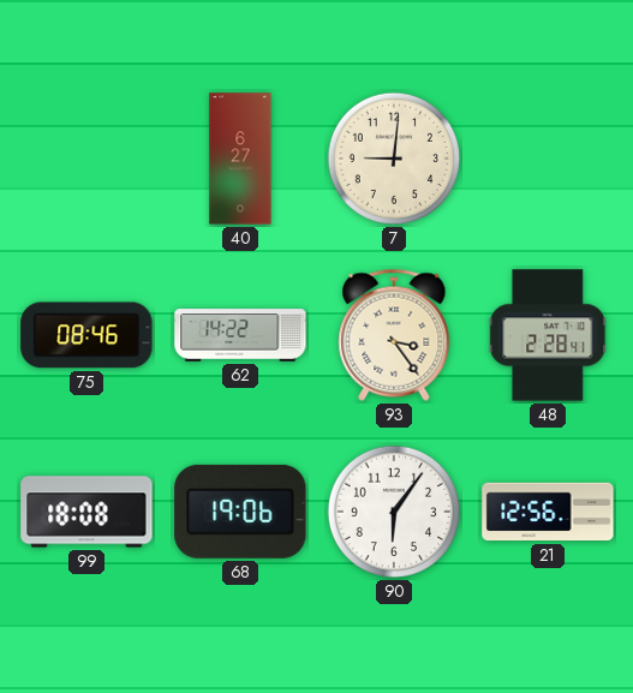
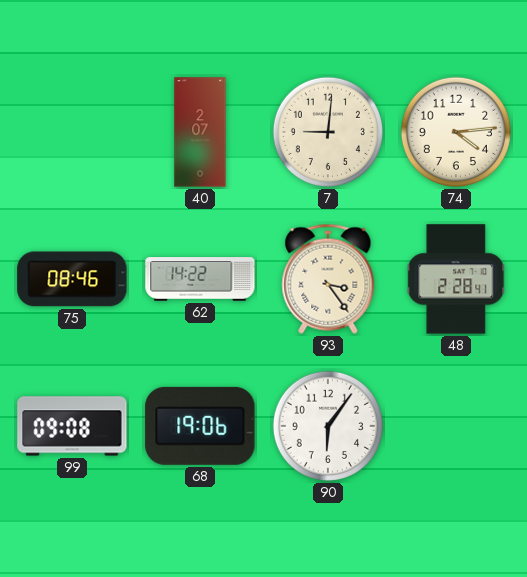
40: 6:27 -> 2:07
74: none -> 4:14
99: 18:08 -> 09:08
21: 12:56 -> none
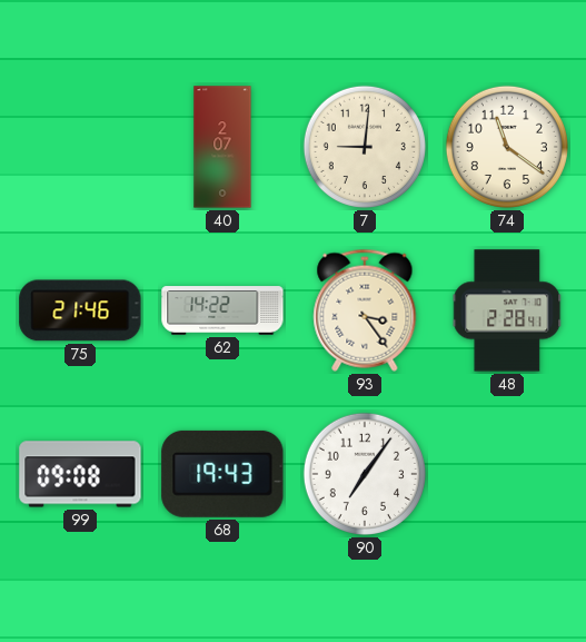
74: 4:14 -> 11:21
75: 08:46 -> 21:46
68: 19:06 -> 19:43
90: 6:06 -> 7:06
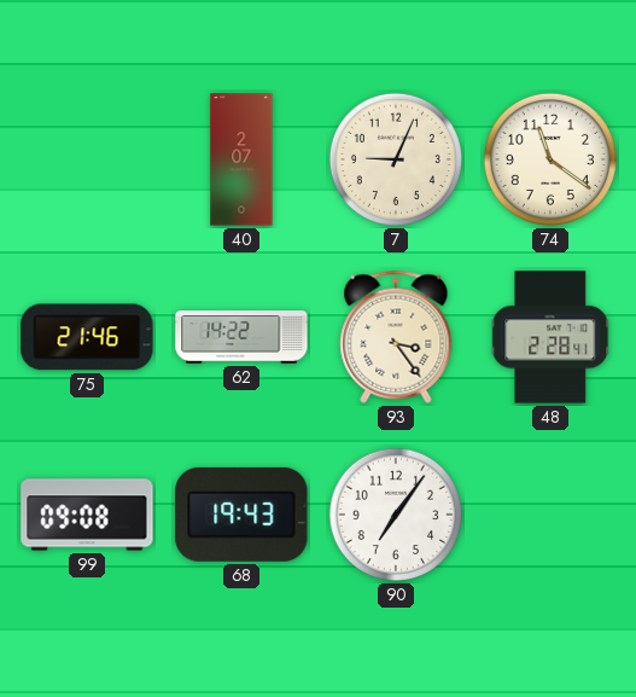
7: 9:01 -> 9:04
